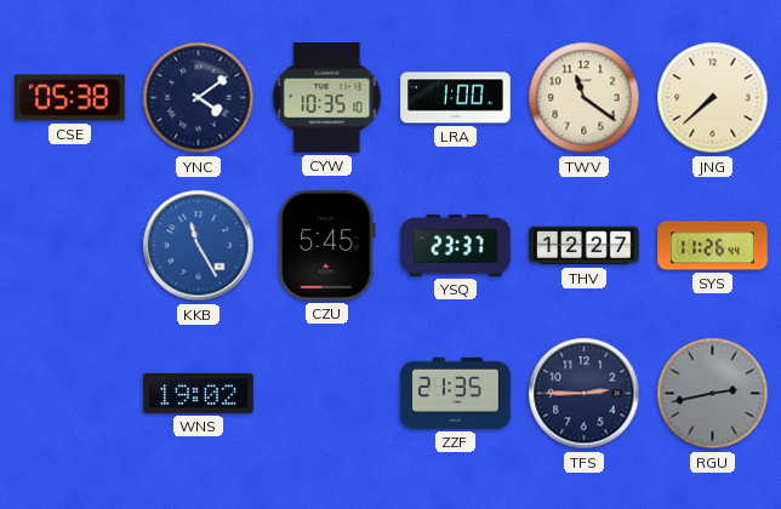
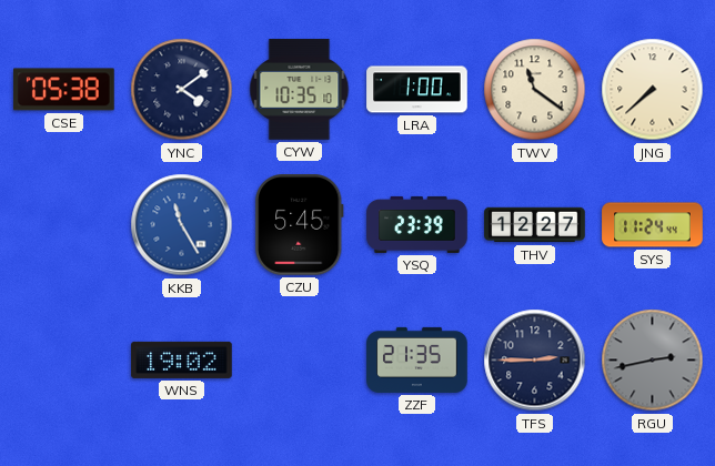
YSQ: 23:37 -> 23:39
SYS: 11:26 -> 11:24
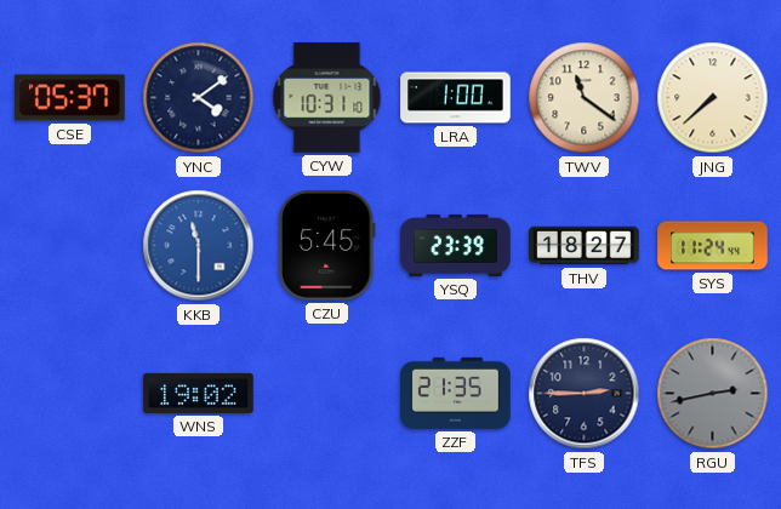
CSE: 05:38 -> 05:37
CYW: 10:35 -> 10:31
KKB: 11:25 -> 11:30
THV: 12:27 -> 18:27
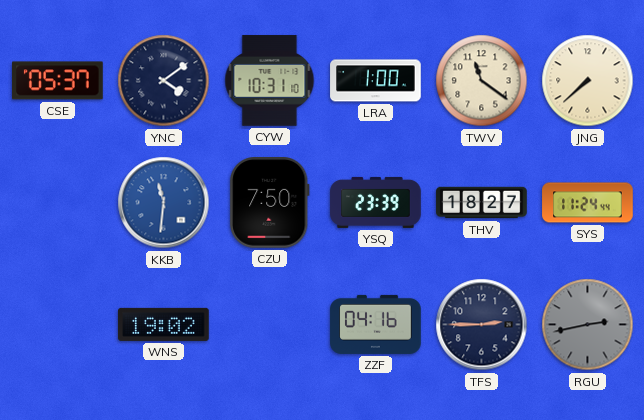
KKB: 11:30 -> 11:31
CZU: 5:45 -> 7:50
ZZF: 21:35 -> 04:16
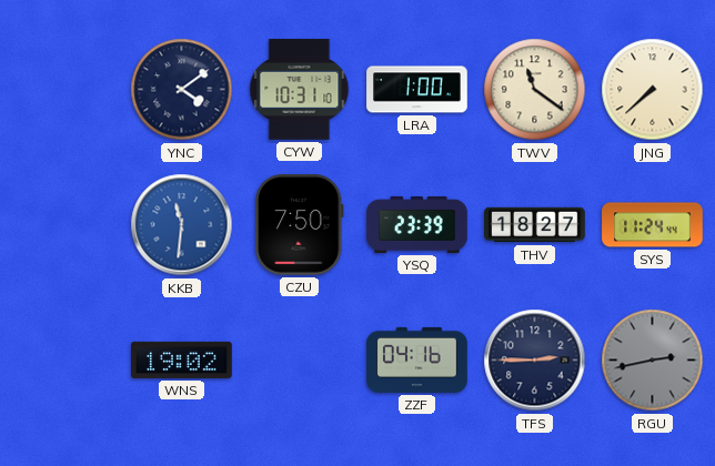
CSE: 05:37 -> none
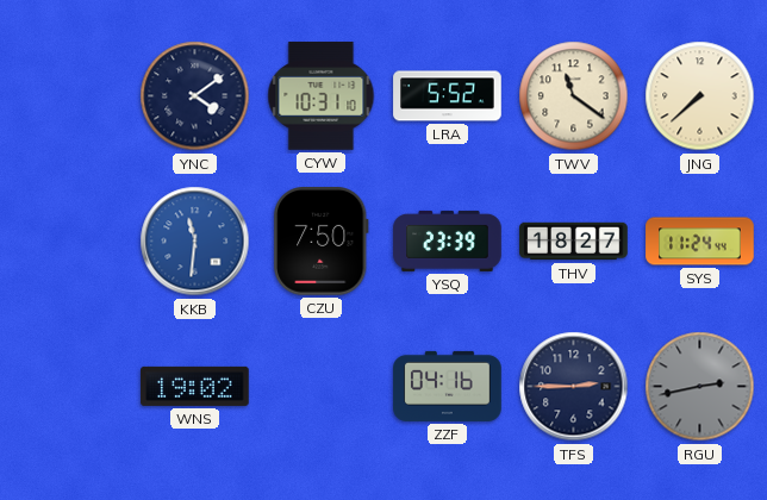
LRA: 1:00 -> 5:52
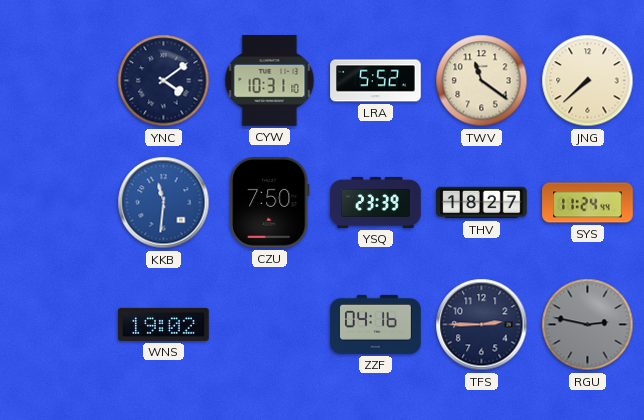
RGU: 2:43 -> 2:47
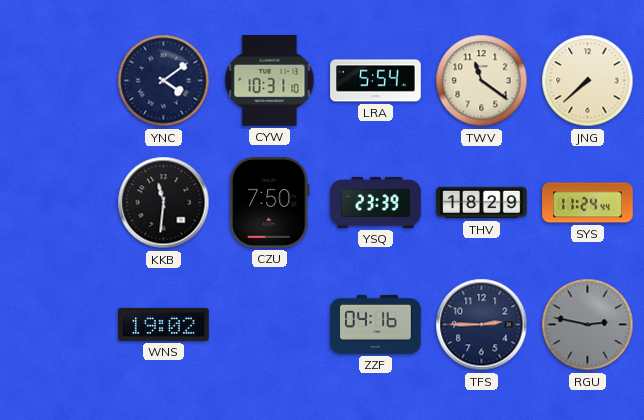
LRA: 5:52 -> 5:54
KKB dial: blue -> black
THV: 18:27 -> 18:29
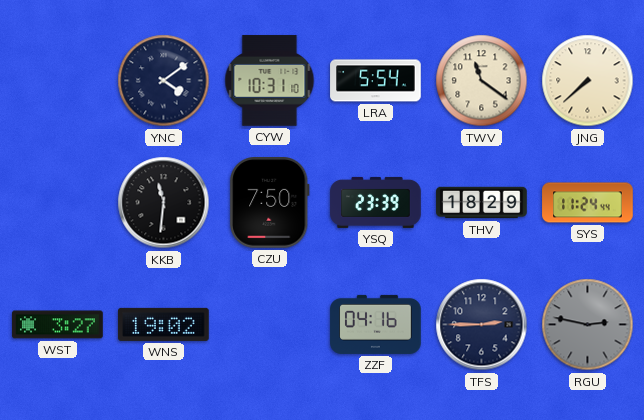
WST: none -> 3:27
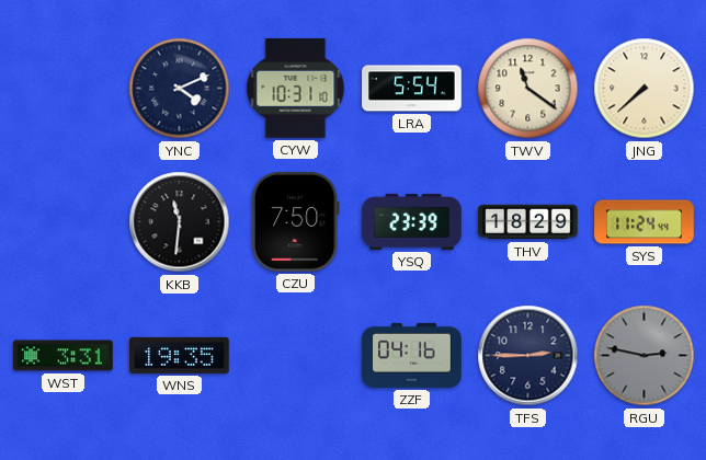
YNC: 4:09 -> 4:11
WST: 3:27 -> 3:31
WNS: 19:02 -> 19:35
